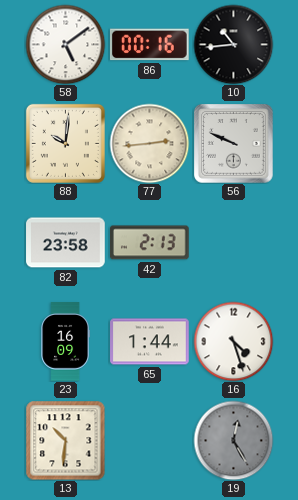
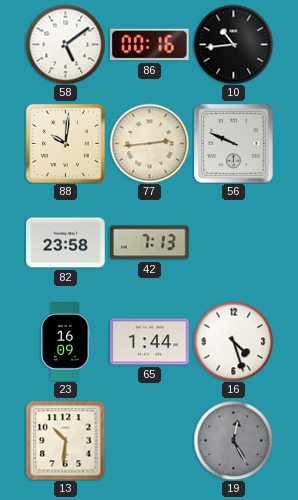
42: 2:13 -> 7:13
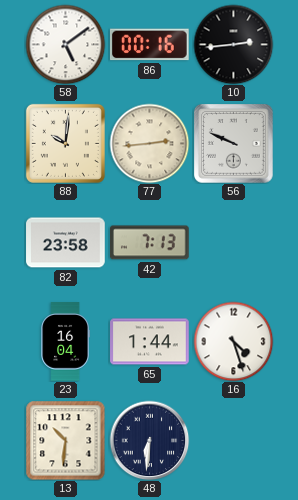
10: 10:44 -> 2:44
23: 16:09 -> 16:04
48: none -> 6:31
19: 12:25 -> none
